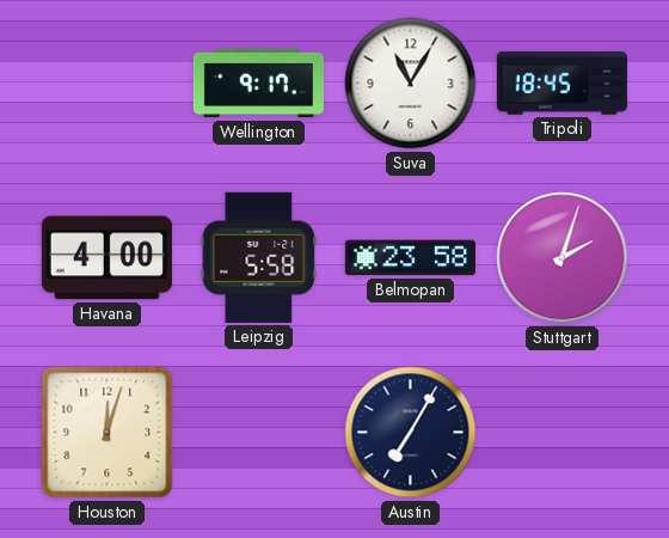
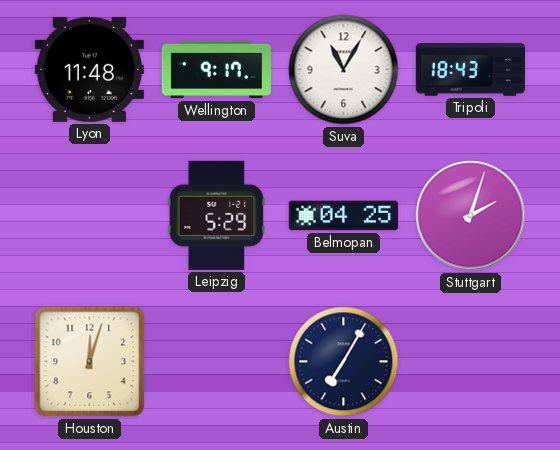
Lyon: none -> 11:48
Tripoli: 18:45 -> 18:43
Havana: 4:00 -> none
Leipzig: 5:58 -> 5:29
Belmopan: 23:58 -> 04:25
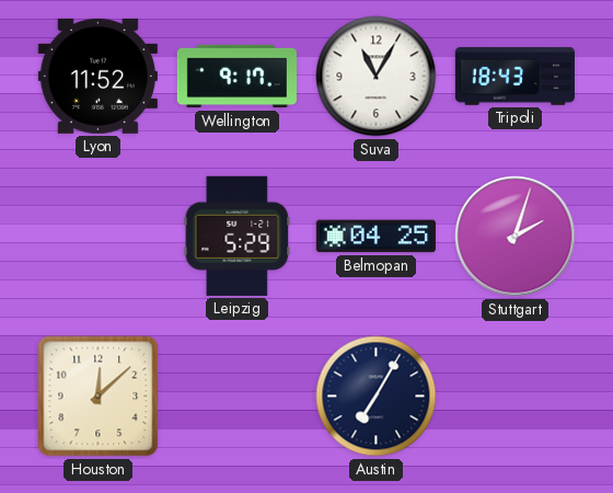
Lyon: 11:48 -> 11:52
Houston: 12:03 -> 12:08
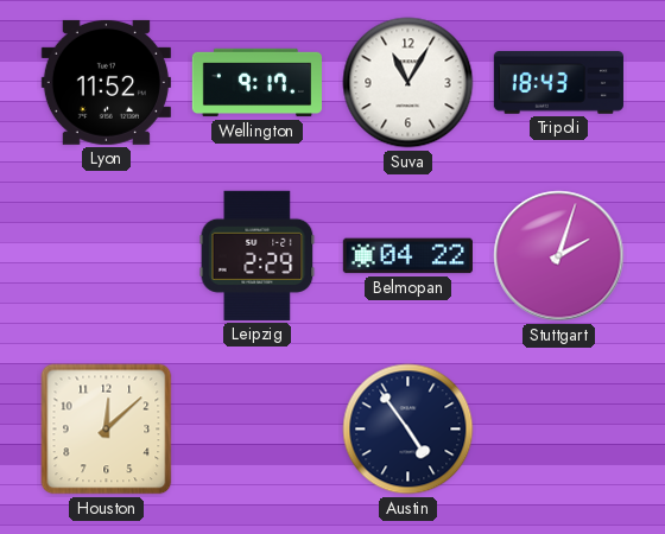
Leipzig: 5:29 -> 2:29
Belmopan: 04:25 -> 04:22
Austin: 7:05 -> 4:54
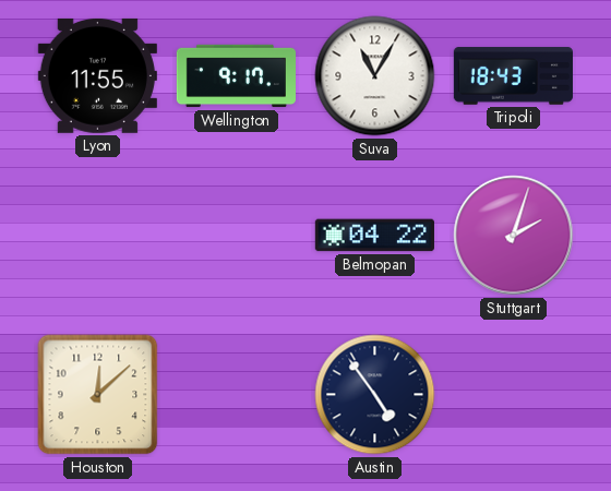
Lyon: 11:52 -> 11:55
Leipzig: 2:29 -> none
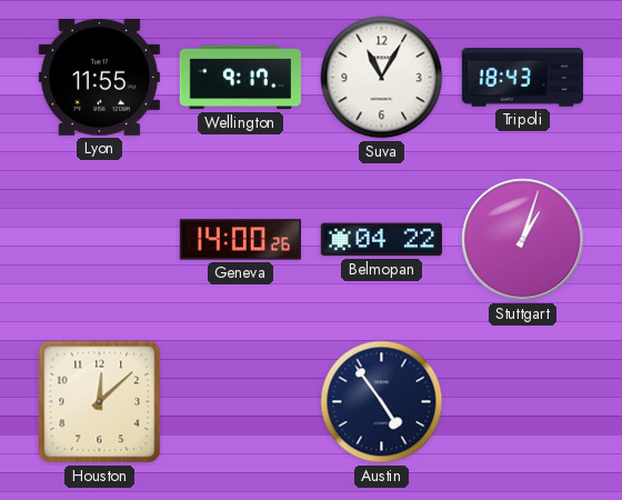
Geneva: none -> 14:00
Stuttgart: 2:03 -> 1:03
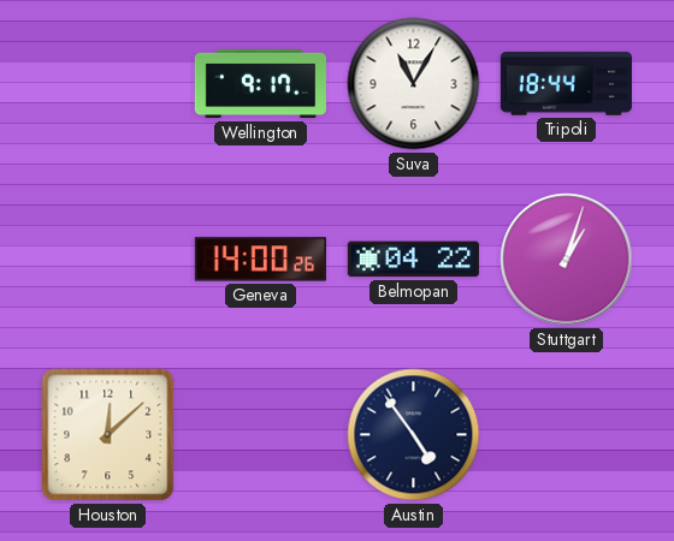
Lyon: 11:55 -> none
Tripoli: 18:43 -> 18:44
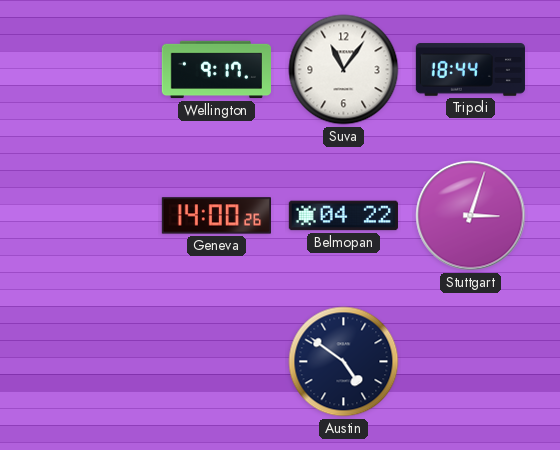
Suva: 11:05 -> 11:06
Stuttgart: 1:03 -> 3:03
Houston: 12:08 -> none
Austin: 4:54 -> 4:51
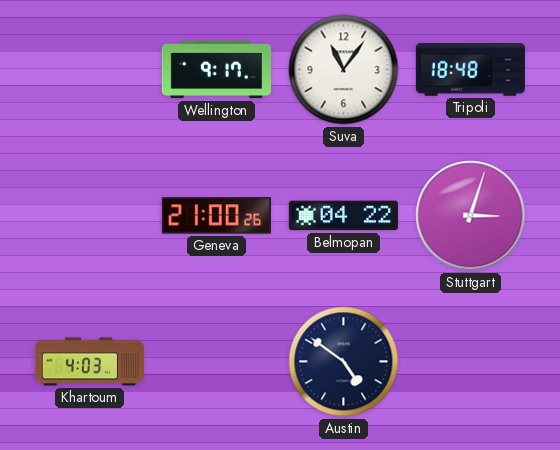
Tripoli: 18:44 -> 18:48
Geneva: 14:00 -> 21:00
Khartoum: none -> 4:03
